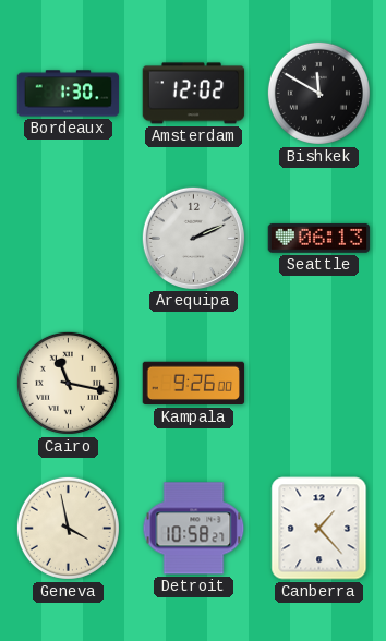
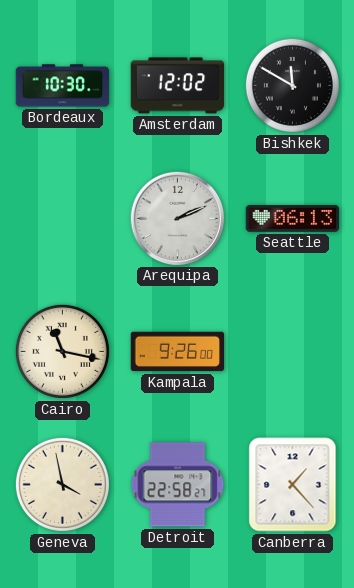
Bordeaux: 1:30 -> 10:30
Detroit: 10:58 -> 22:58
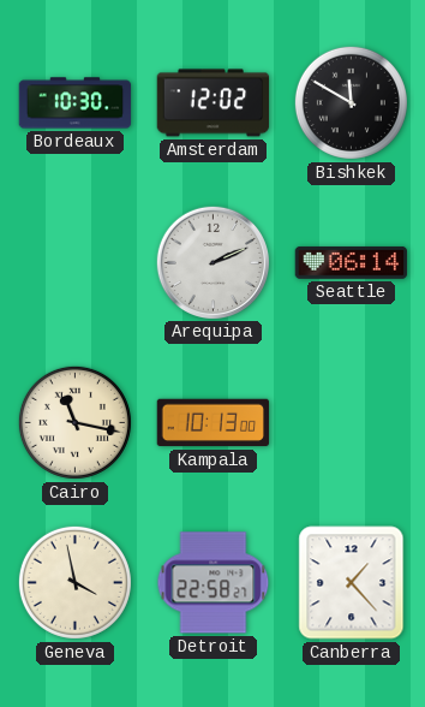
Seattle: 06:13 -> 06:14
Kampala: 9:26 -> 10:13
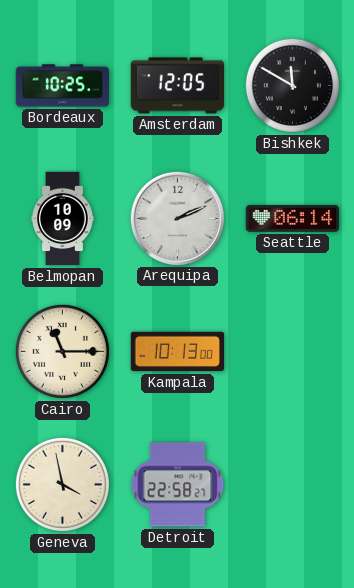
Bordeaux: 10:30 -> 10:25
Amsterdam: 12:02 -> 12:05
Belmopan: none -> 10:09
Cairo: 11:17 -> 11:15
Canberra: 1:23 -> none
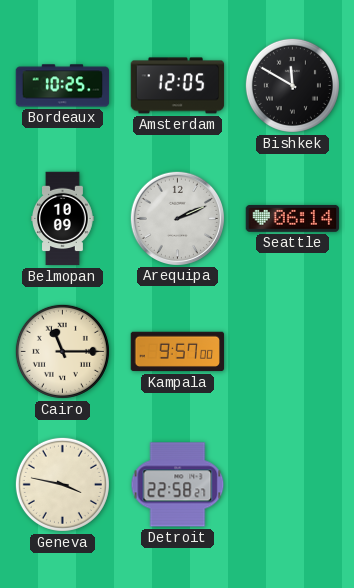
Kampala: 10:13 -> 9:57
Geneva: 3:58 -> 3:47
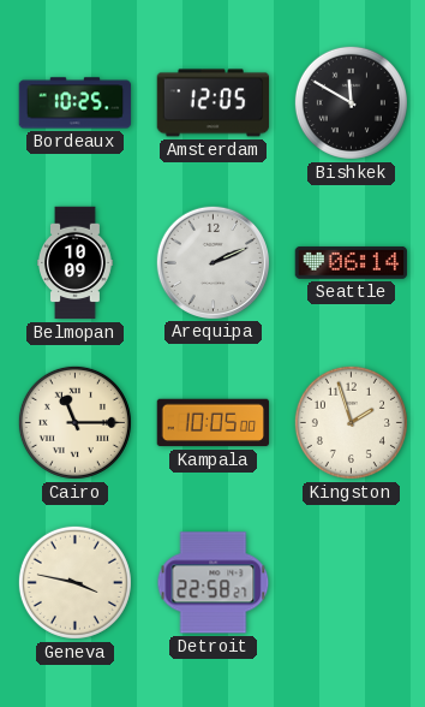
Kampala: 9:57 -> 10:05
Kingston: none -> 1:57
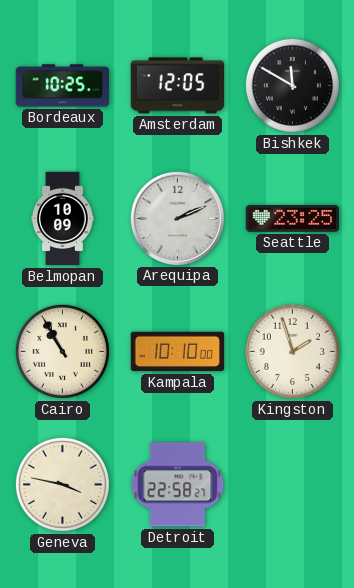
Seattle: 06:14 -> 23:25
Cairo: 11:15 -> 10:55
Kampala: 10:05 -> 10:10
